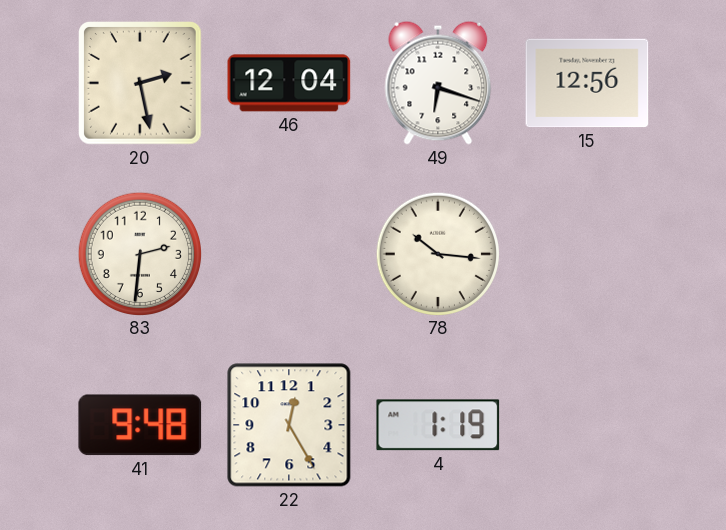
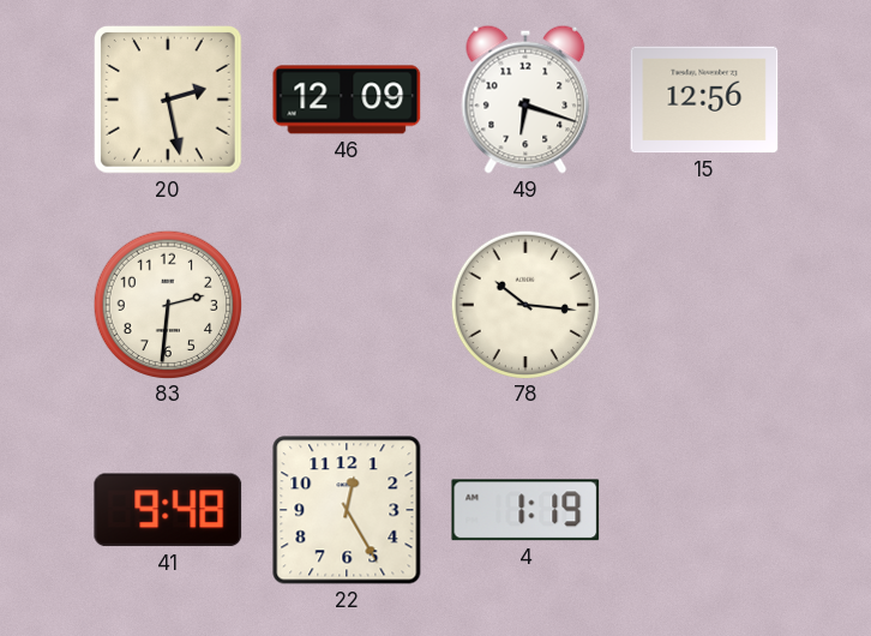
46: 12:04 -> 12:09
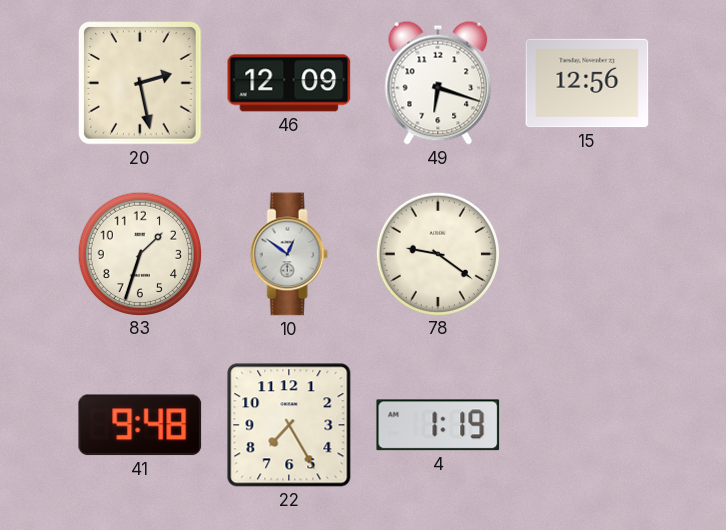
83: 2:31 -> 1:33
10: none -> 12:51
78: 10:16 -> 9:21
22: 12:25 -> 7:25
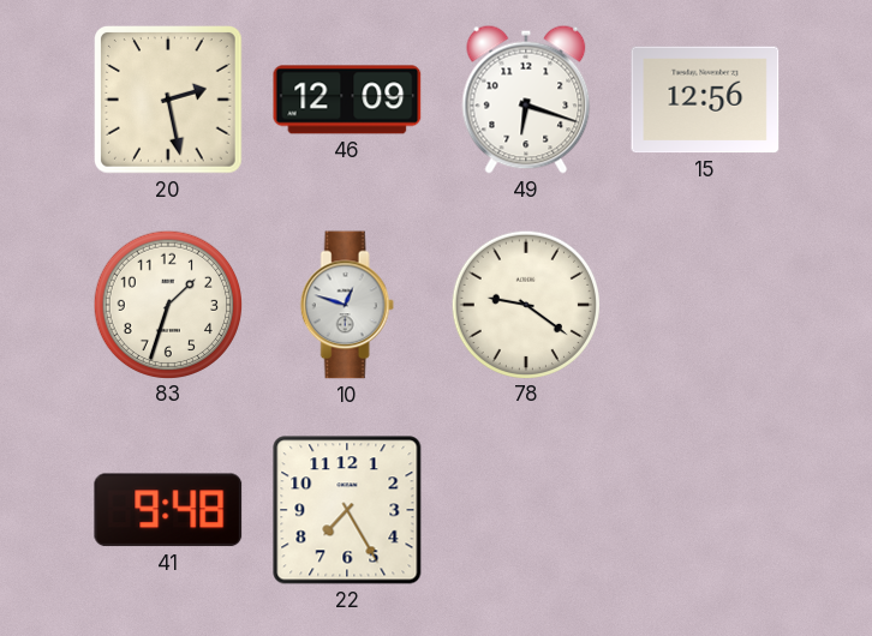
10: 12:51 -> 12:48
4: 1:19 -> none
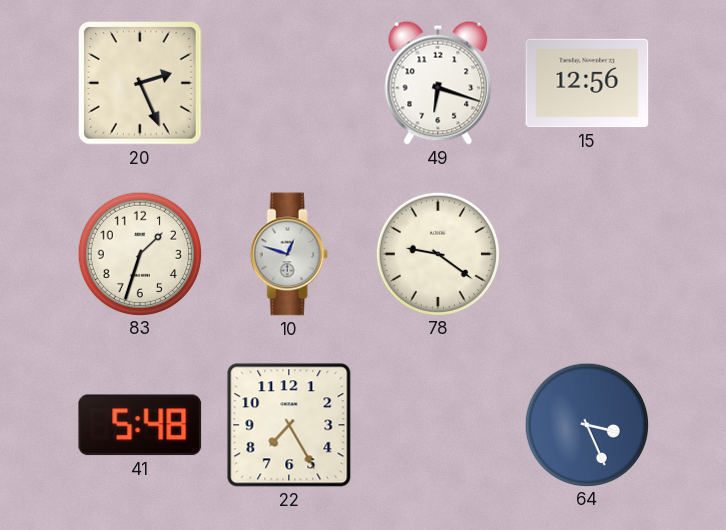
20: 2:28 -> 2:26
46: 12:09 -> none
41: 9:48 -> 5:48
64: none -> 3:26
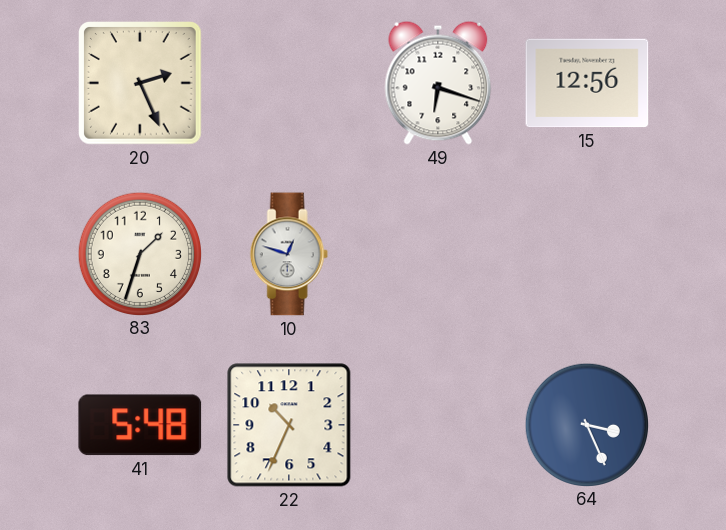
78: 9:21 -> none
22: 7:25 -> 10:34
